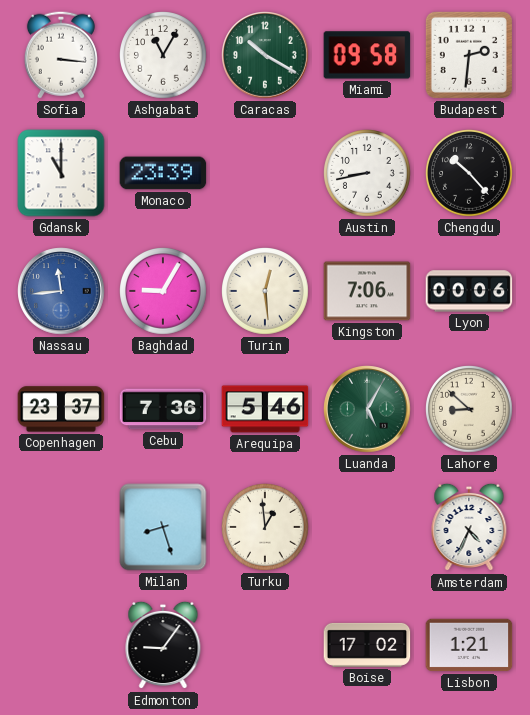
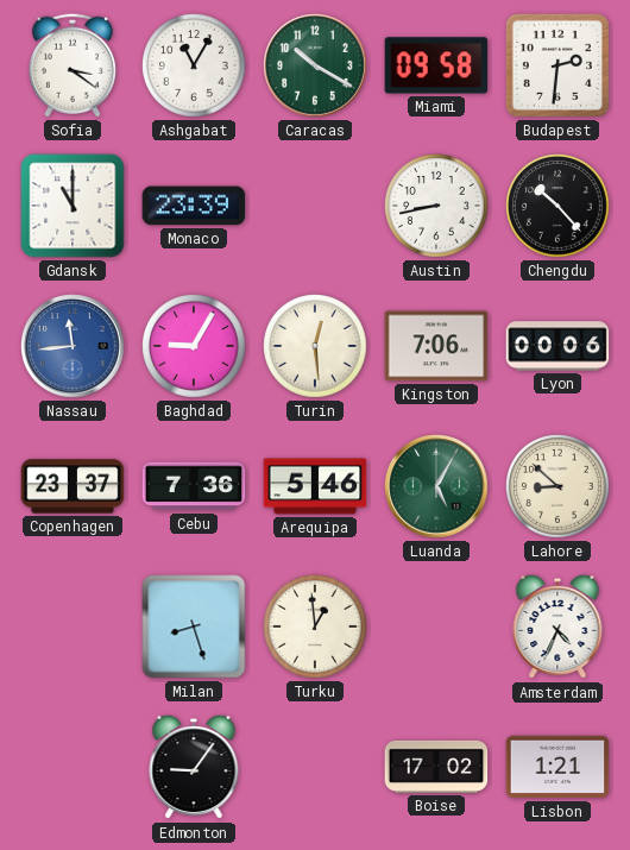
Sofia: 3:16 -> 3:21
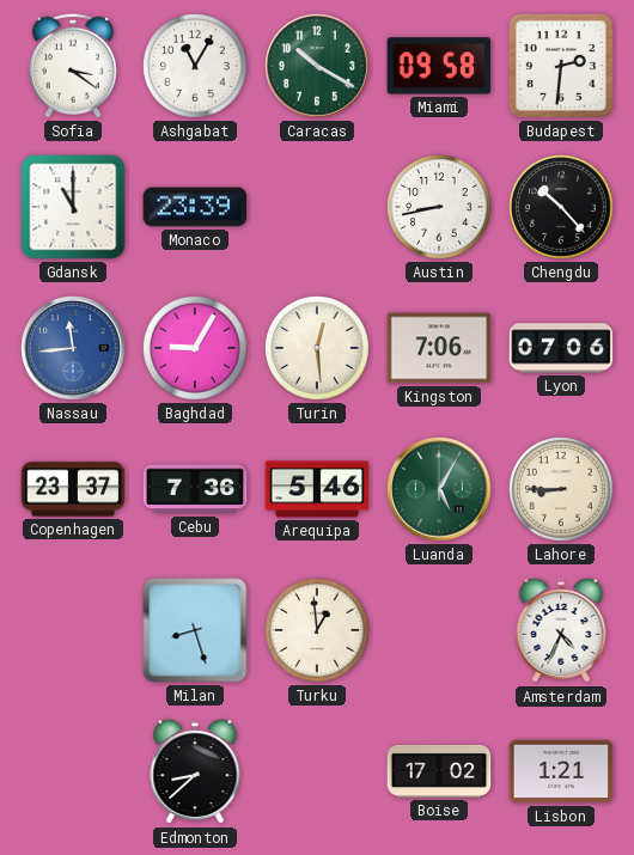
Lyon: 00:06 -> 07:06
Lahore: 8:52 -> 8:45
Edmonton: 9:06 -> 8:38
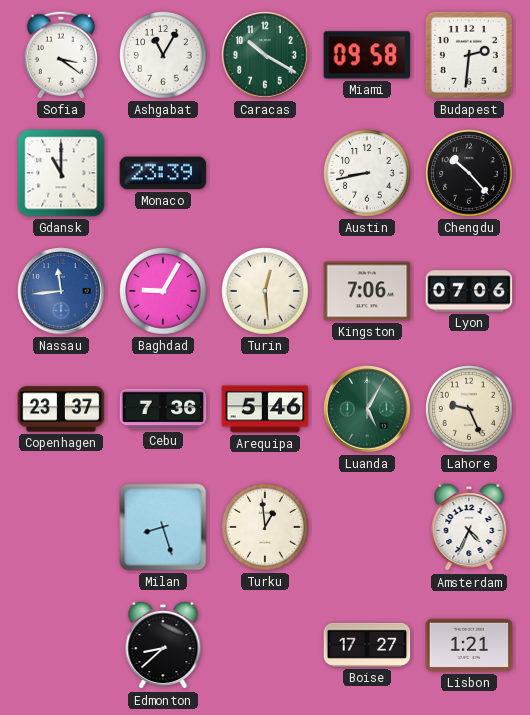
Lahore: 8:45 -> 9:26
Boise: 17:02 -> 17:27
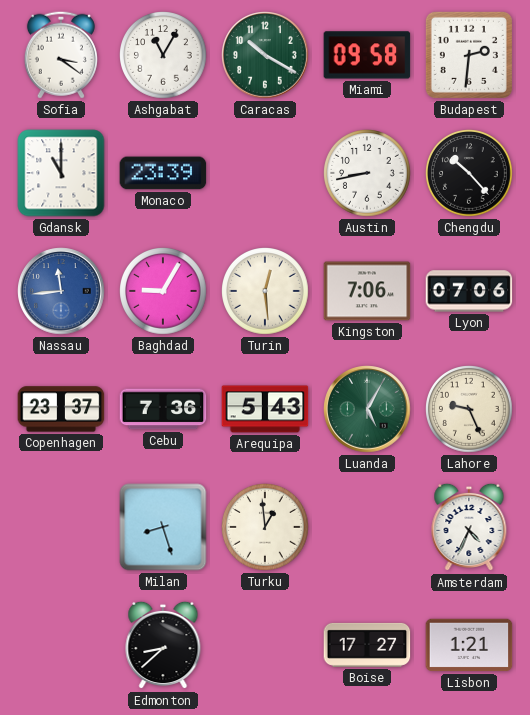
Arequipa: 5:46 -> 5:43
